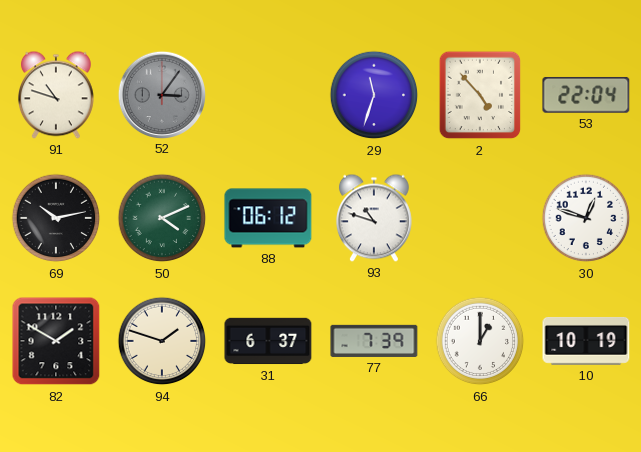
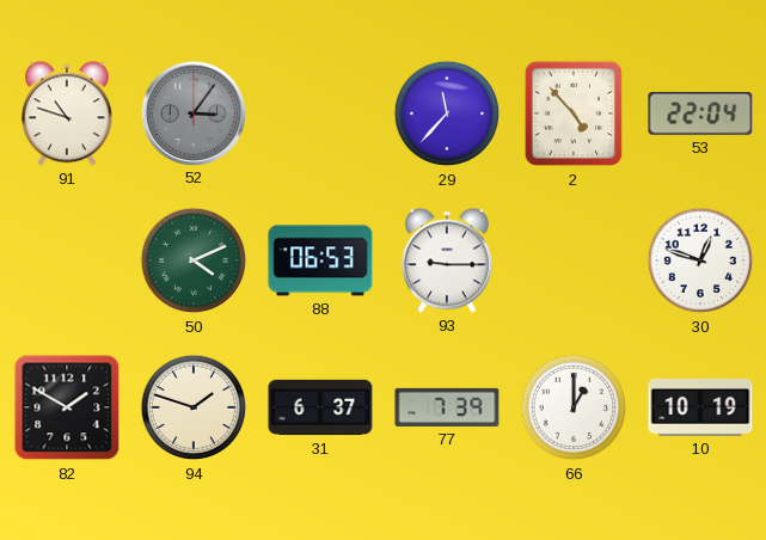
29: 11:33 -> 11:37
69: 10:13 -> none
88: 06:12 -> 06:53
93: 10:48 -> 9:15
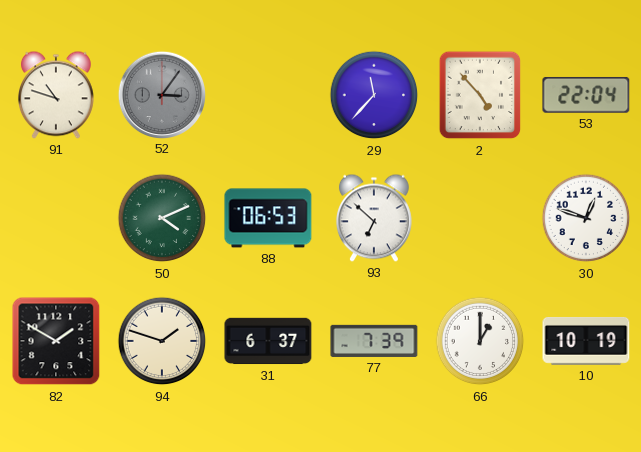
93: 9:15 -> 6:52
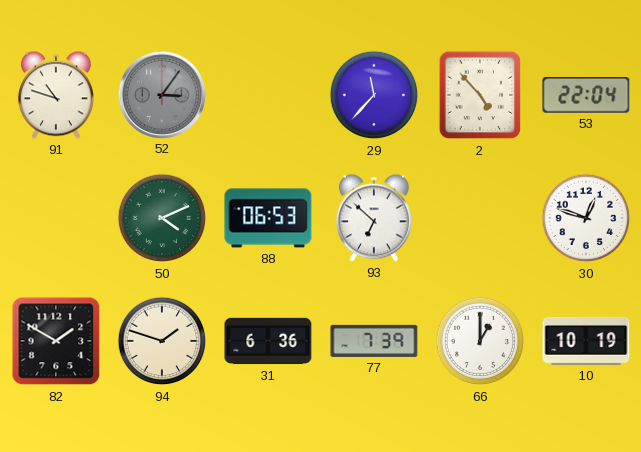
31: 6:37 -> 6:36
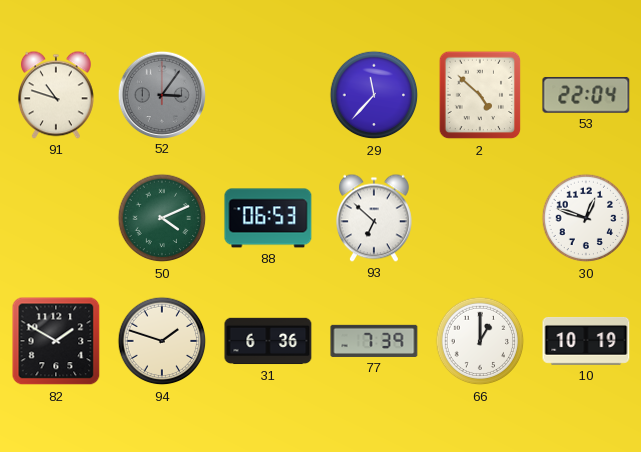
2: 4:53 -> 4:52
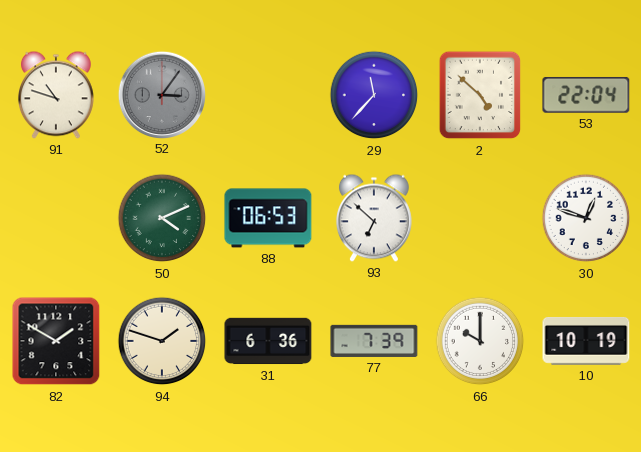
66: 1:00 -> 10:00
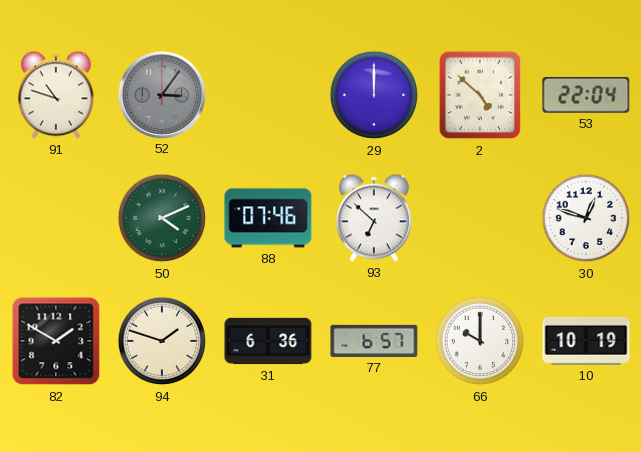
29: 11:37 -> 12:00
88: 06:53 -> 07:46
77: 7:39 -> 6:57
